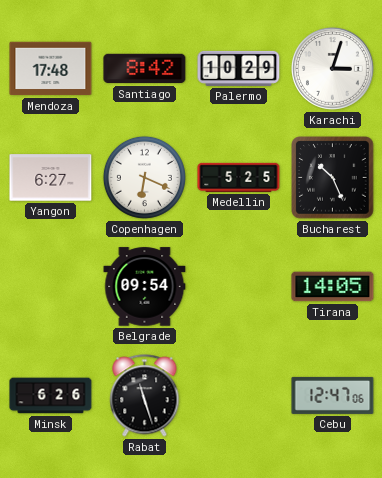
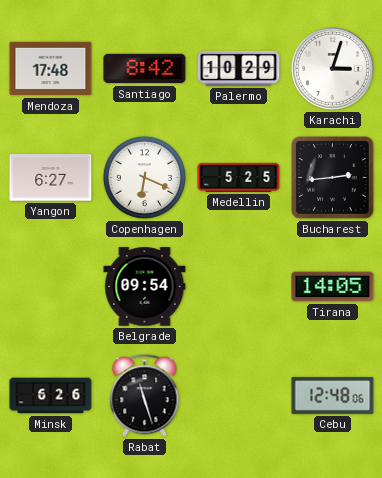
Bucharest: 10:26 -> 2:44
Cebu: 12:47 -> 12:48
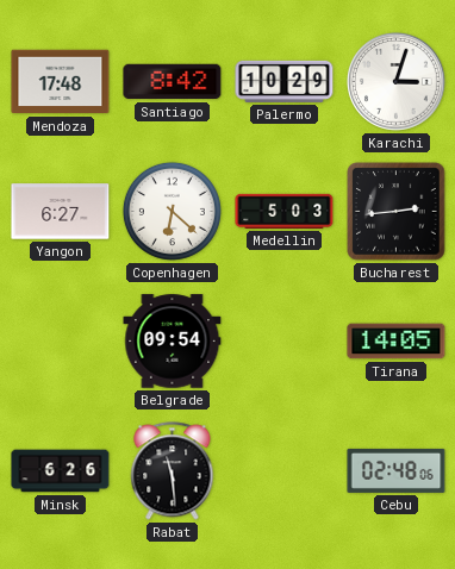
Copenhagen: 6:19 -> 6:22
Medellin: 5:25 -> 5:03
Rabat: 11:27 -> 11:29
Cebu: 12:48 -> 02:48
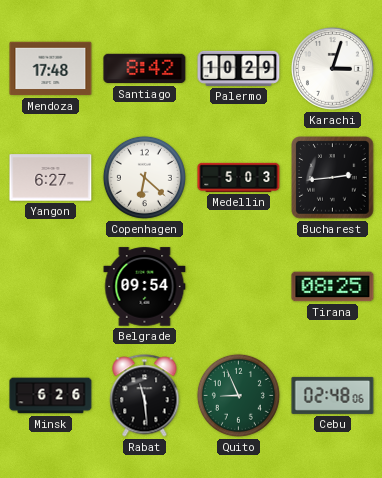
Tirana: 14:05 -> 08:25
Quito: none -> 8:56
